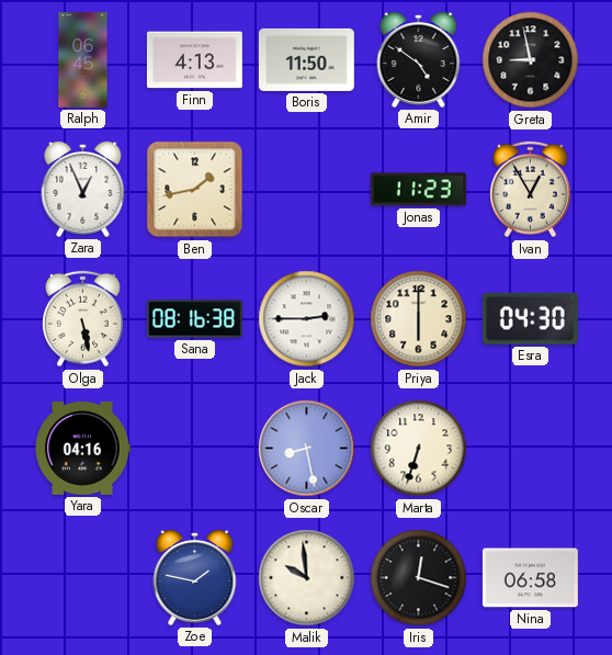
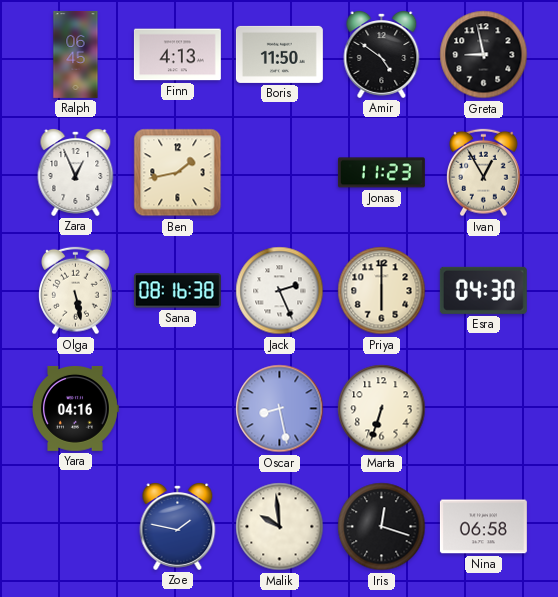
Jack: 2:45 -> 2:26
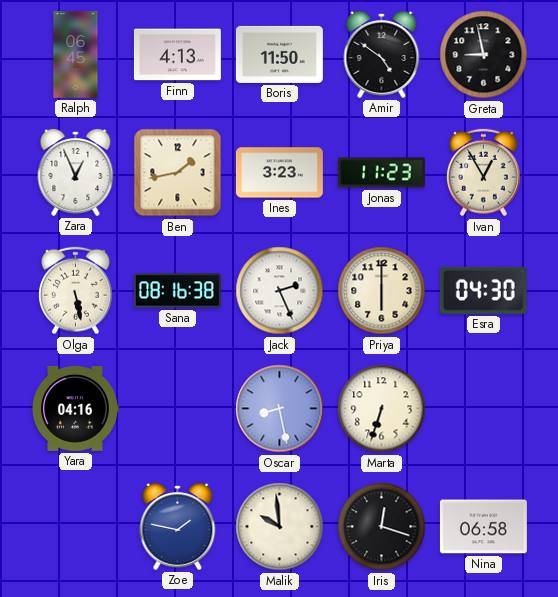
Ines: none -> 3:23
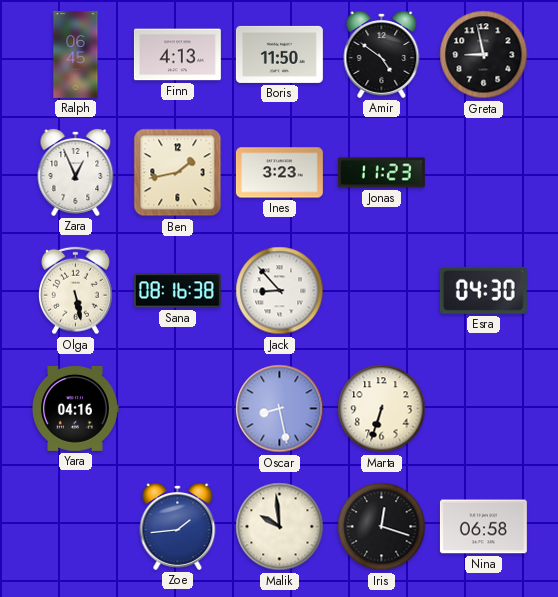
Ivan: 12:55 -> none
Jack: 2:26 -> 8:53
Priya: 6:00 -> none
Zoe: 1:47 -> 1:44
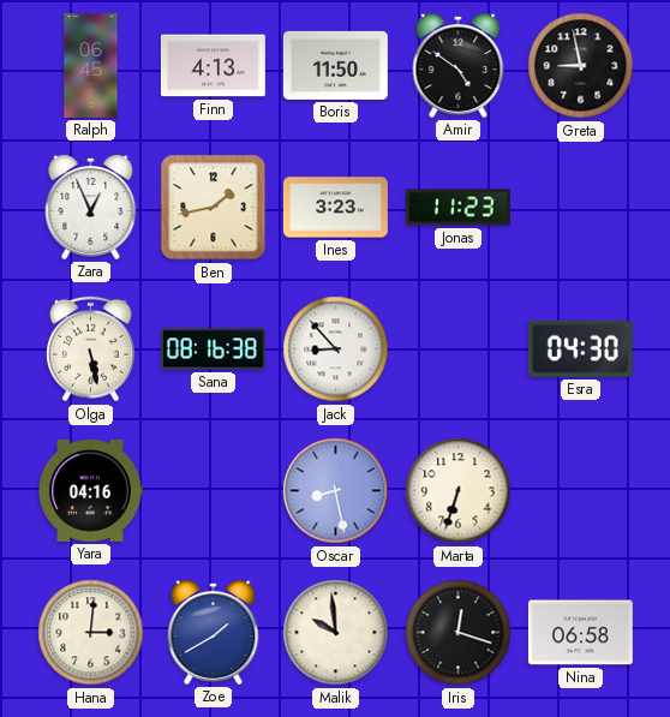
Hana: none -> 3:01
Zoe: 1:44 -> 1:40
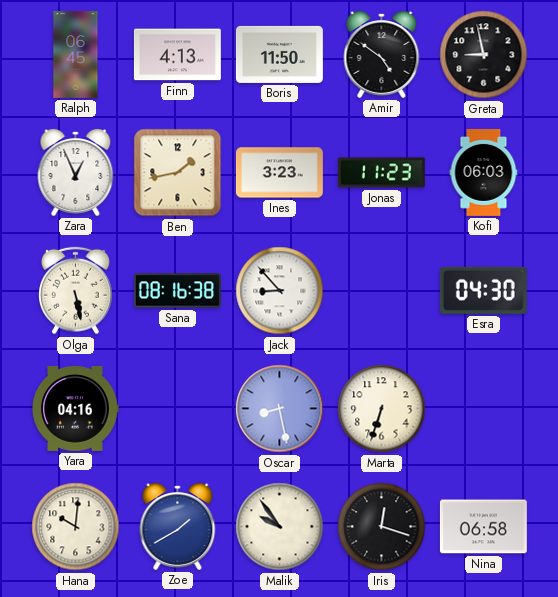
Kofi: none -> 06:03
Hana: 3:01 -> 10:01
Malik: 9:59 -> 9:54
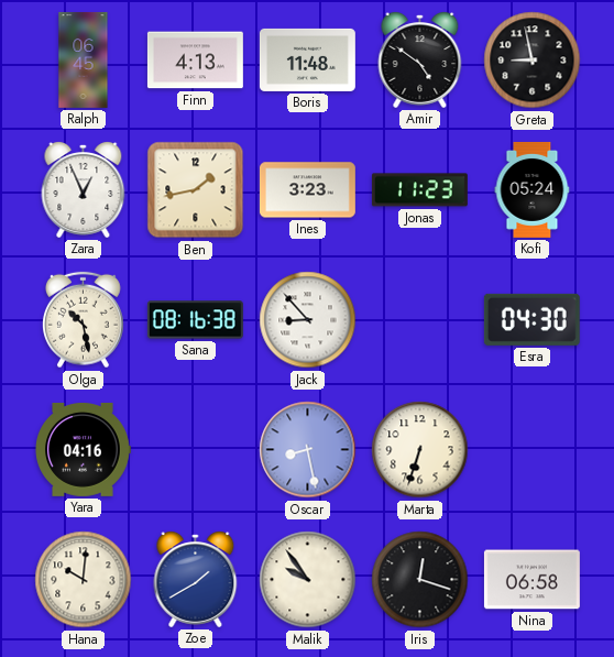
Boris: 11:50 -> 11:48
Kofi: 06:03 -> 05:24
Olga: 5:28 -> 10:28
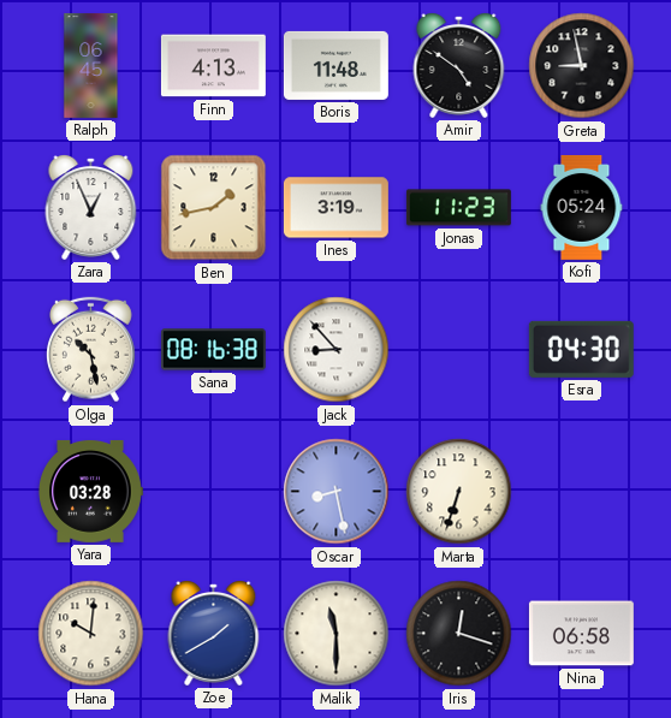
Ines: 3:23 -> 3:19
Yara: 04:16 -> 03:28
Malik: 9:54 -> 11:30
